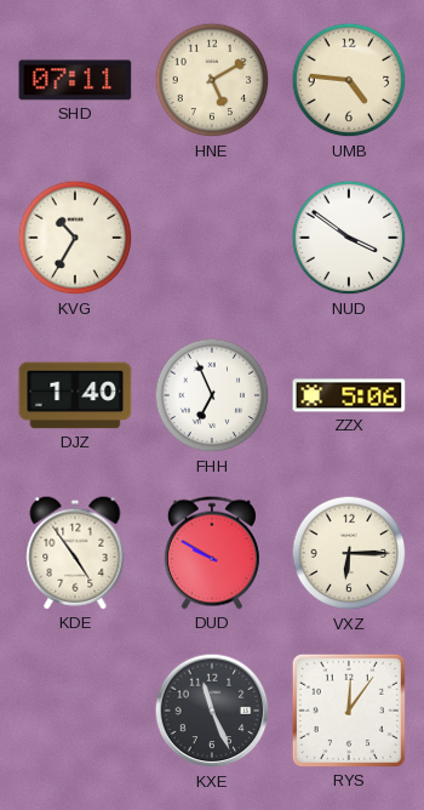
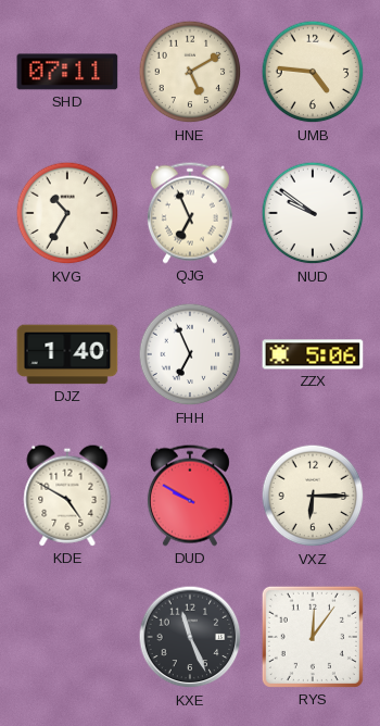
QJG: none -> 6:56
NUD: 3:51 -> 9:51
KDE: 4:54 -> 4:50
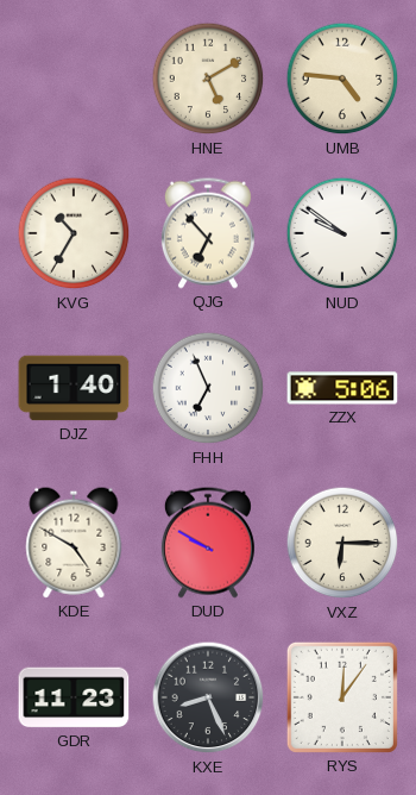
SHD: 07:11 -> none
QJG: 6:56 -> 6:53
GDR: none -> 11:23
KXE: 11:26 -> 8:26
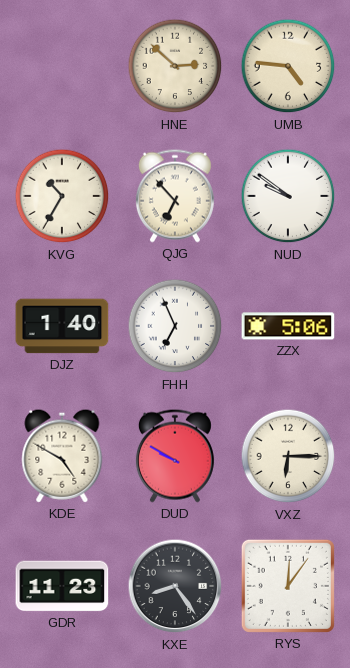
HNE: 5:10 -> 2:52
KXE: 8:26 -> 8:24
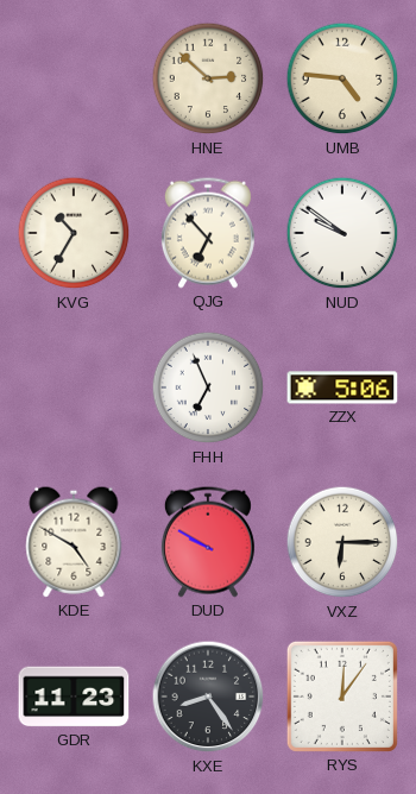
DJZ: 1:40 -> none
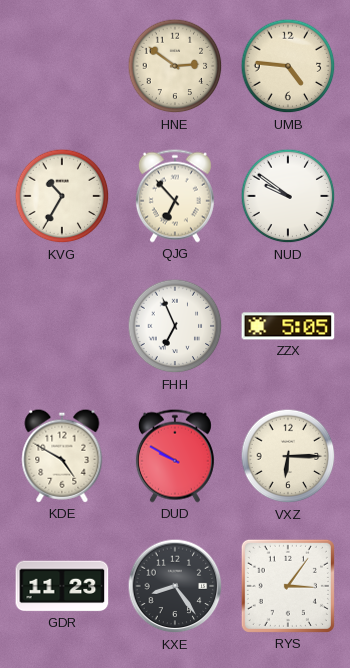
HNE: 2:52 -> 2:51
ZZX: 5:06 -> 5:05
RYS: 12:06 -> 3:06
